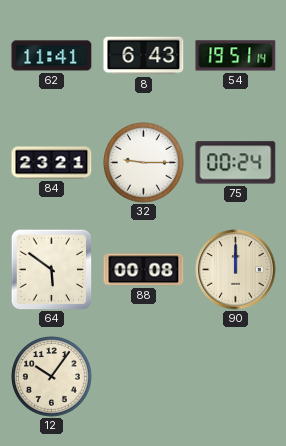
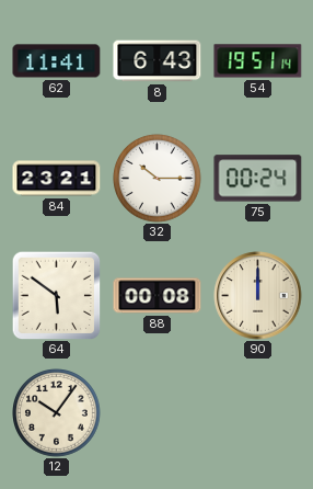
32: 9:15 -> 10:15
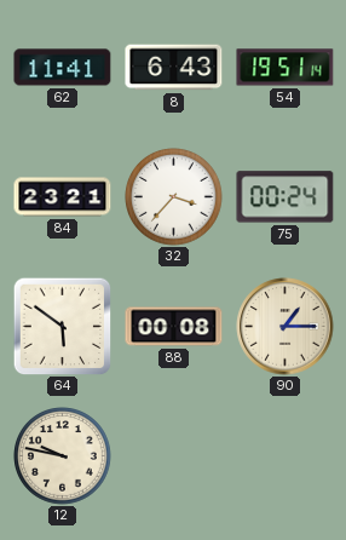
32: 10:15 -> 3:37
90: 12:00 -> 1:15
12: 10:06 -> 9:47
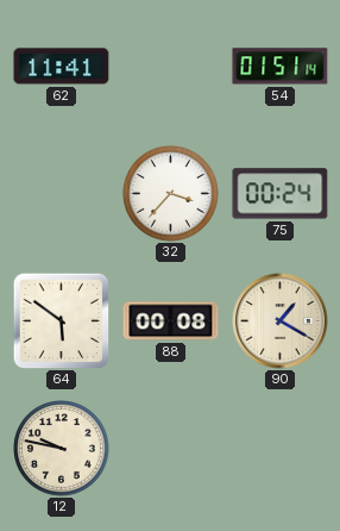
8: 6:43 -> none
54: 19:51 -> 01:51
84: 23:21 -> none
90: 1:15 -> 1:20
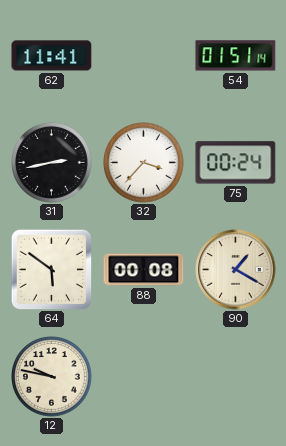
31: none -> 2:43
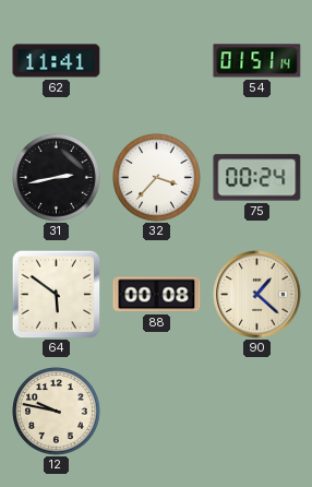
90: 1:20 -> 1:22
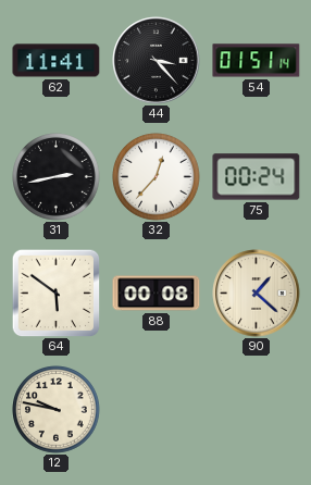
44: none -> 3:23
32: 3:37 -> 12:37
